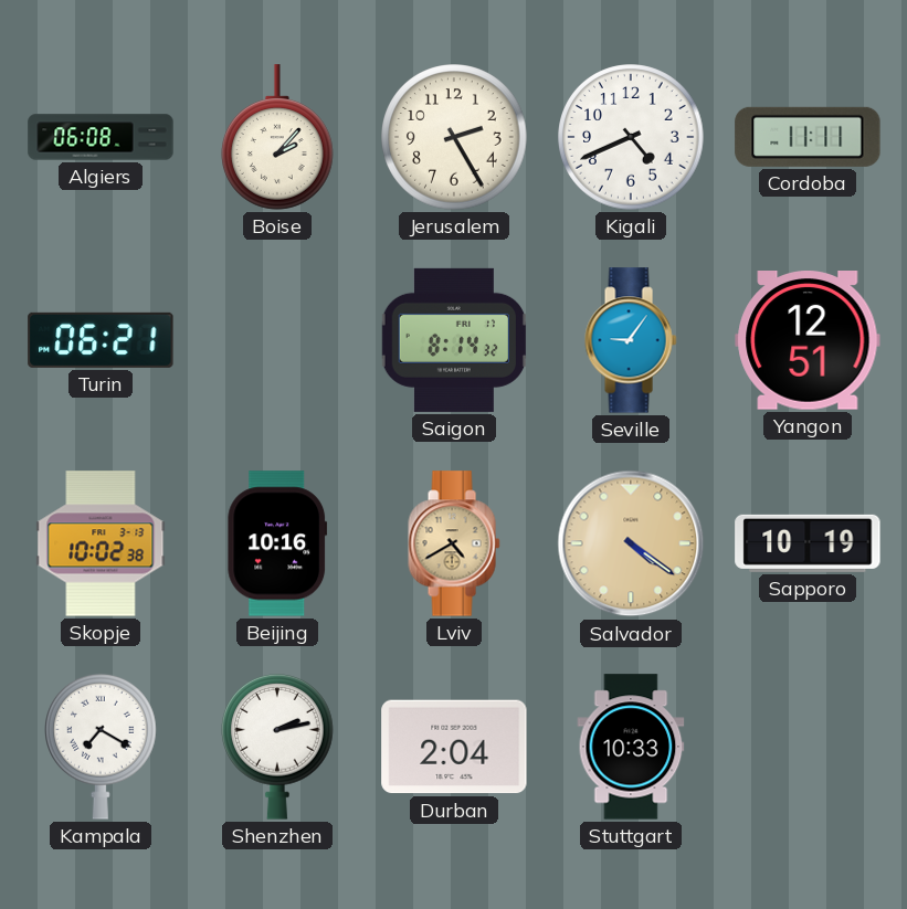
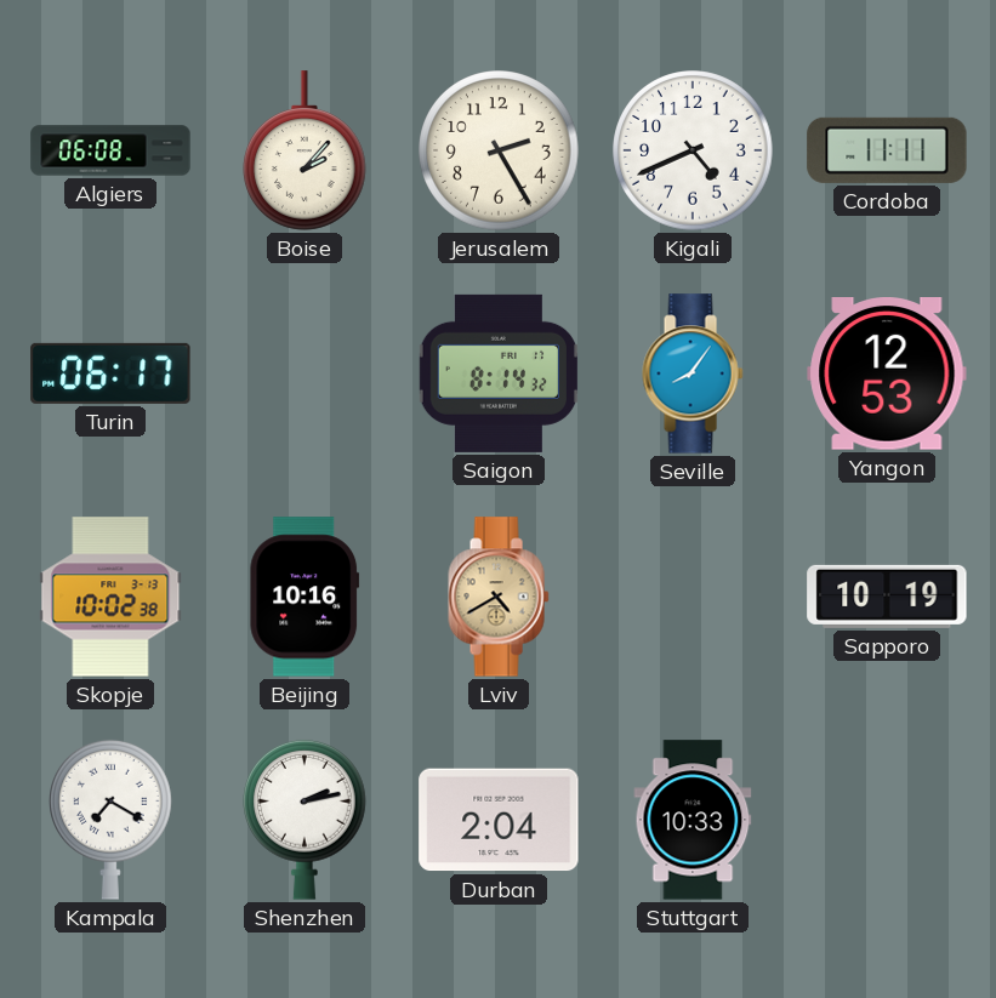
Turin: 06:21 -> 06:17
Seville: 9:06 -> 8:06
Yangon: 12:51 -> 12:53
Salvador: 4:21 -> none
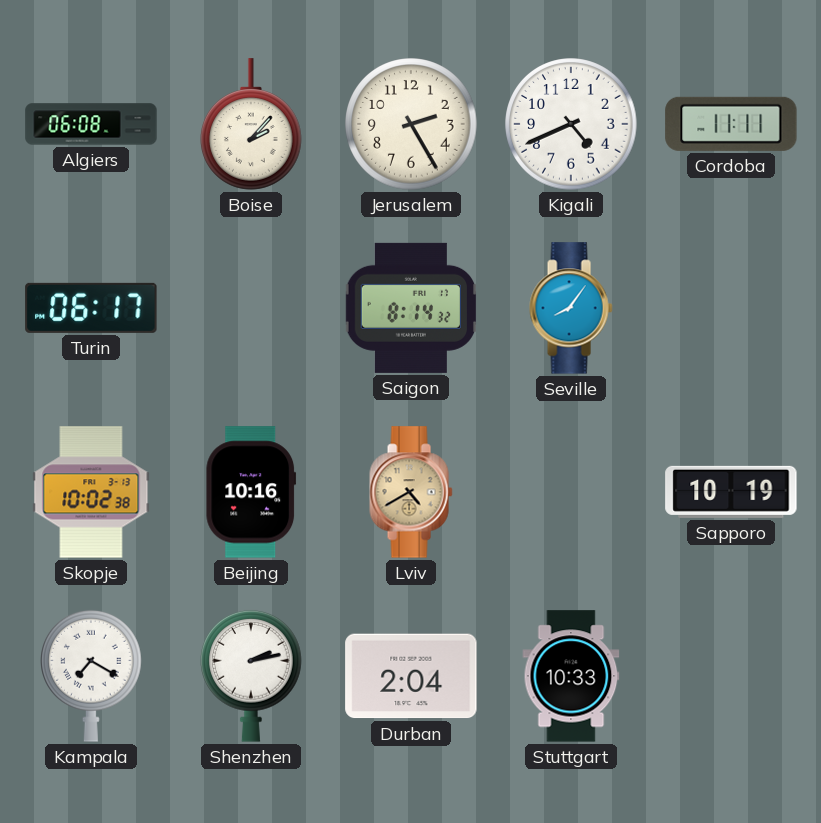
Yangon: 12:53 -> none
